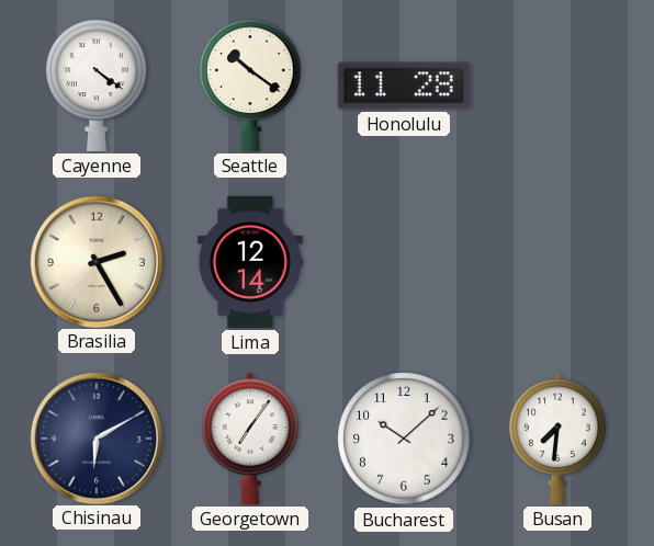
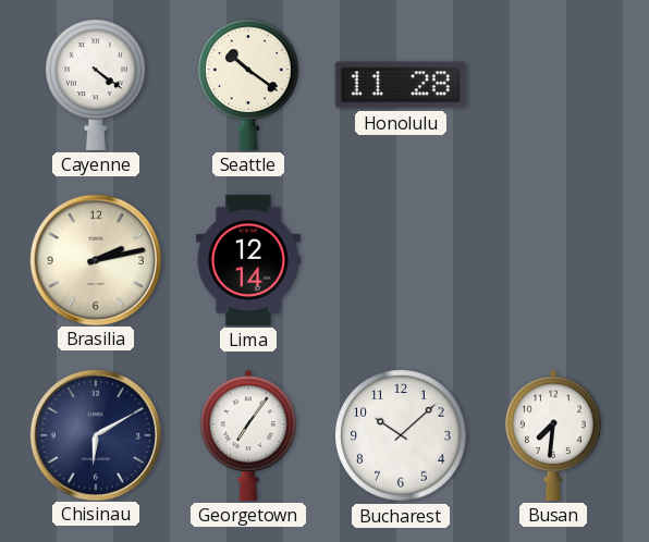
Brasilia: 2:25 -> 2:13
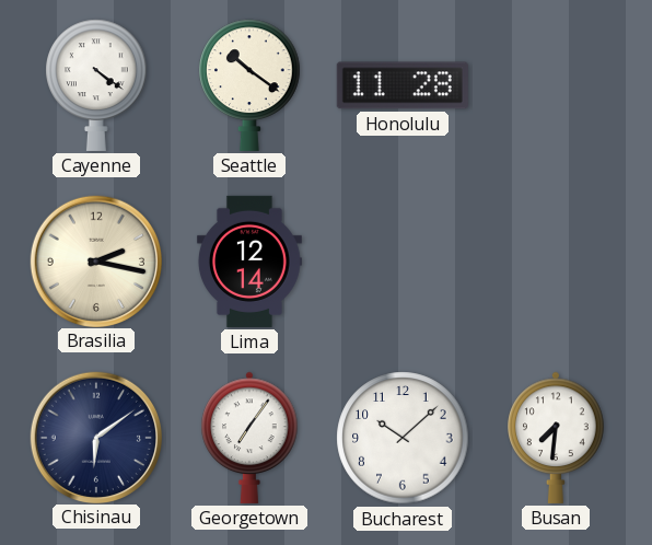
Brasilia: 2:13 -> 2:17
Chisinau: 6:10 -> 6:09
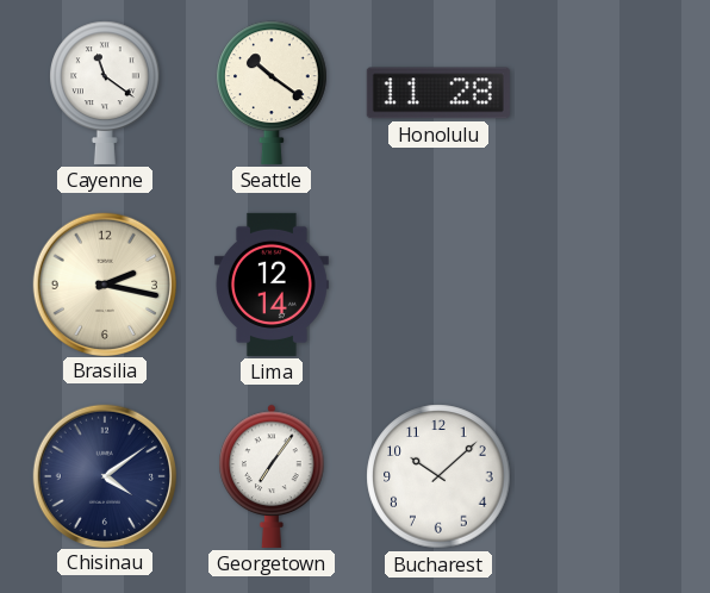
Cayenne: 4:21 -> 11:21
Chisinau: 6:09 -> 4:09
Busan: 7:31 -> none
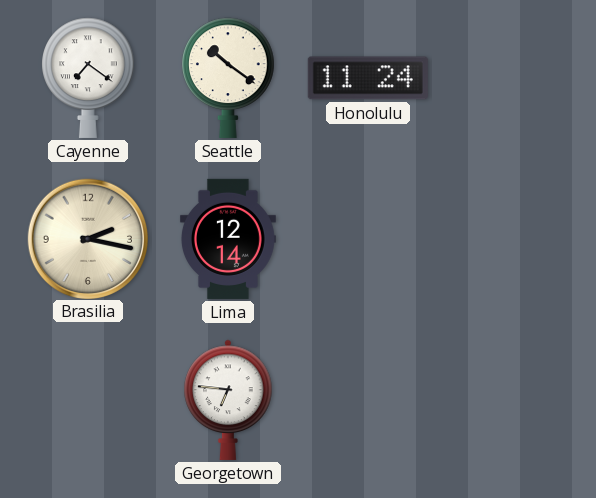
Cayenne: 11:21 -> 7:21
Honolulu: 11:28 -> 11:24
Chisinau: 4:09 -> none
Georgetown: 7:06 -> 6:46
Bucharest: 10:08 -> none
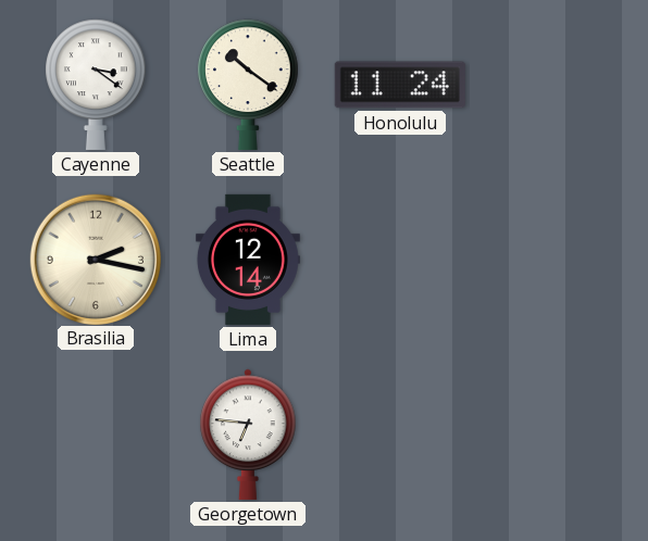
Cayenne: 7:21 -> 3:21
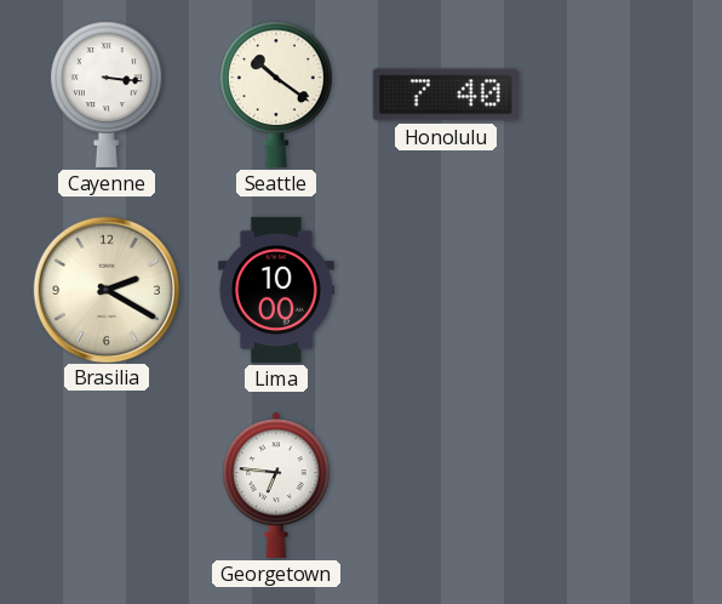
Cayenne: 3:21 -> 3:16
Honolulu: 11:24 -> 7:40
Brasilia: 2:17 -> 2:20
Lima: 12:14 -> 10:00
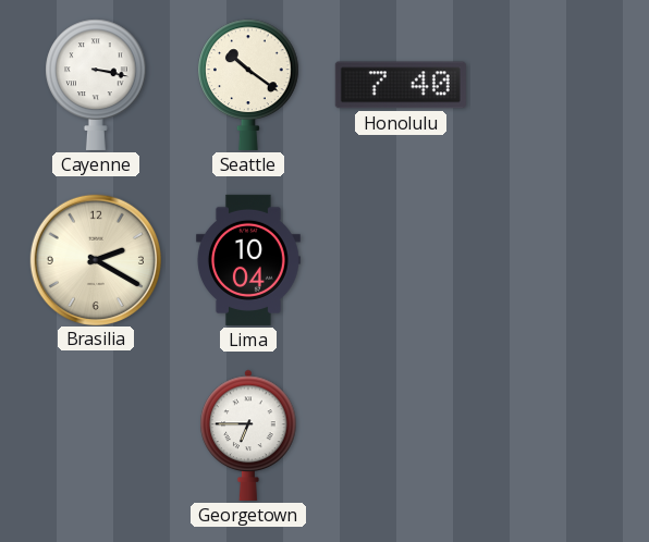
Cayenne: 3:16 -> 3:17
Lima: 10:00 -> 10:04
Georgetown: 6:46 -> 6:45
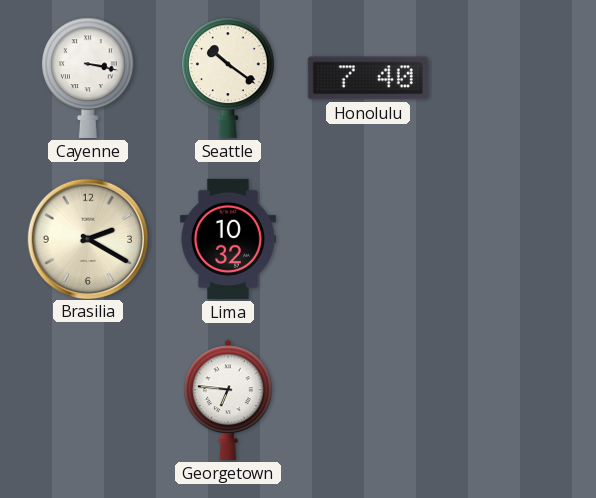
Lima: 10:04 -> 10:32
Georgetown: 6:45 -> 6:46
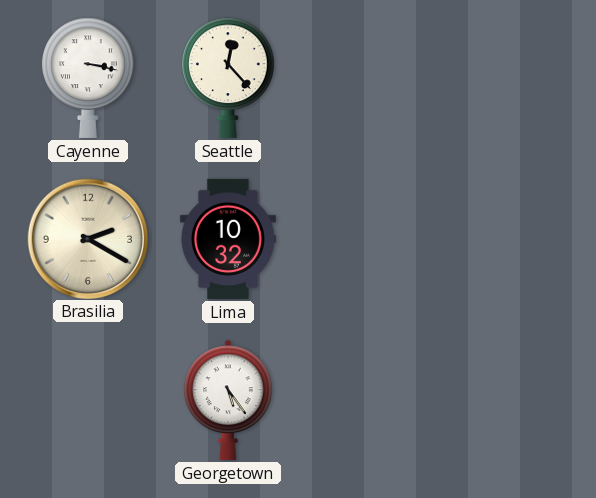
Seattle: 10:21 -> 12:23
Honolulu: 7:40 -> none
Georgetown: 6:46 -> 5:24
